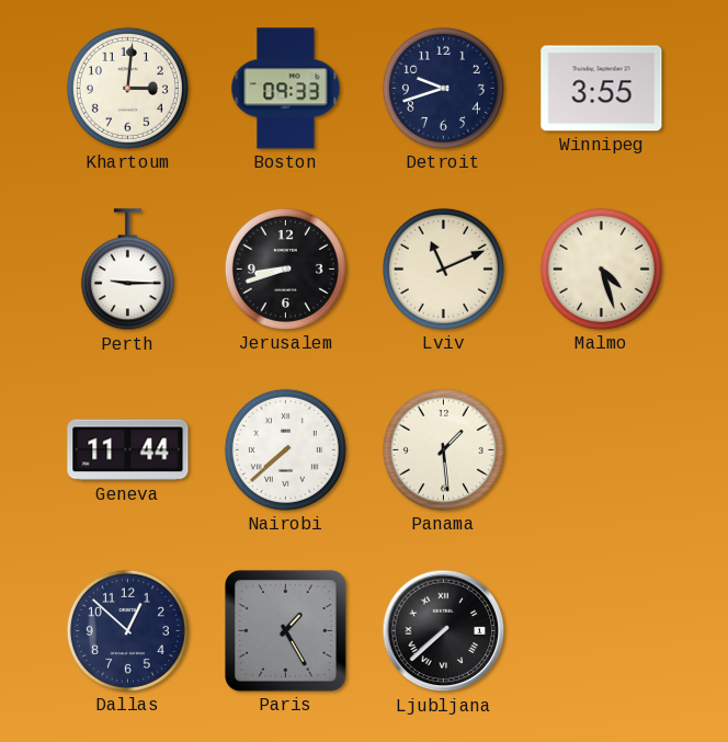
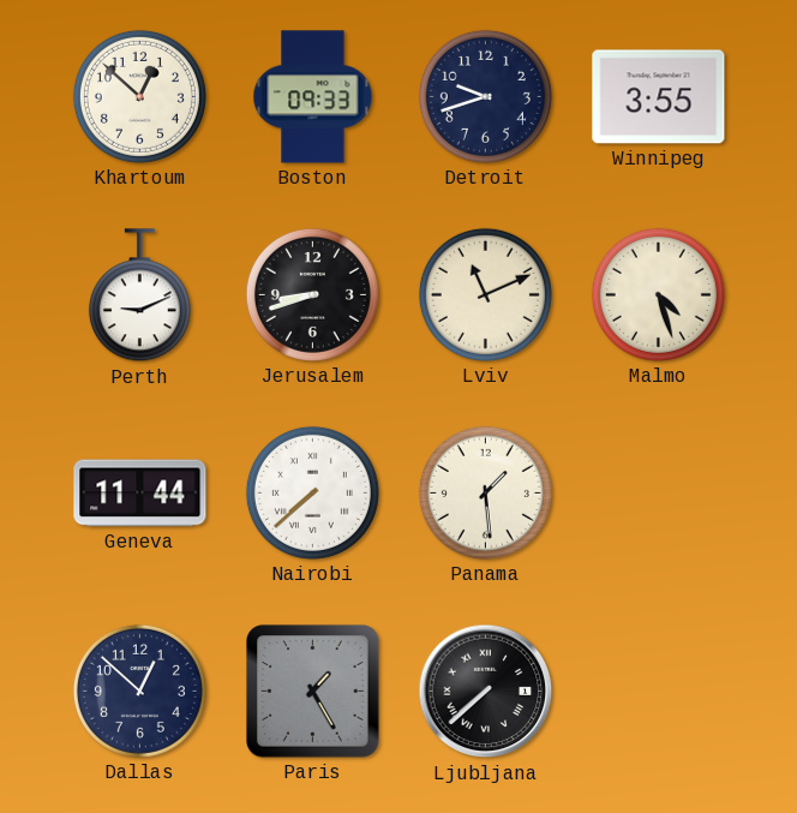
Khartoum: 3:01 -> 12:52
Perth: 9:15 -> 9:11
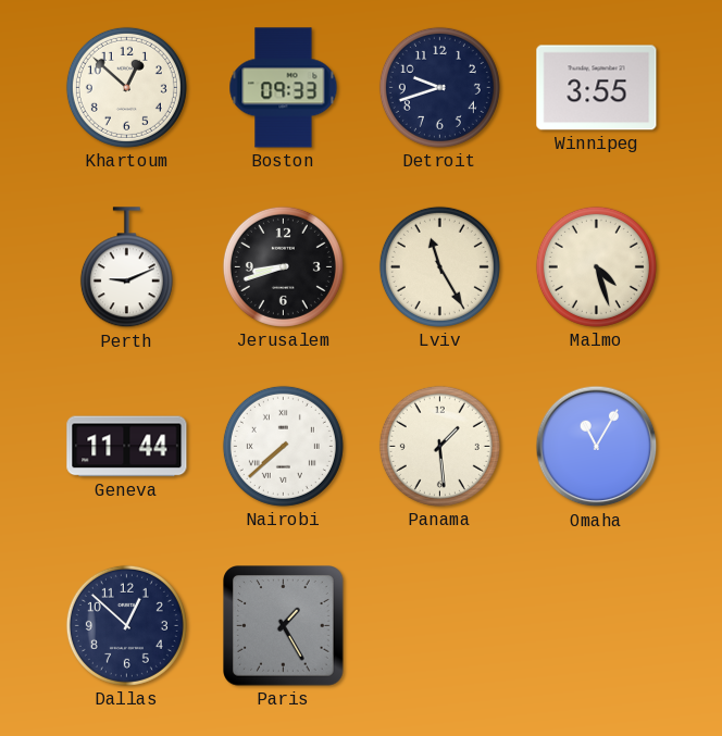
Lviv: 11:11 -> 11:25
Omaha: none -> 11:05
Ljubljana: 7:38 -> none
